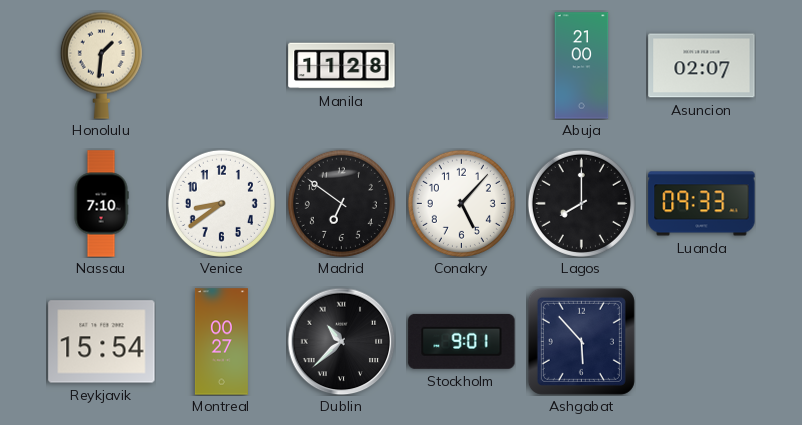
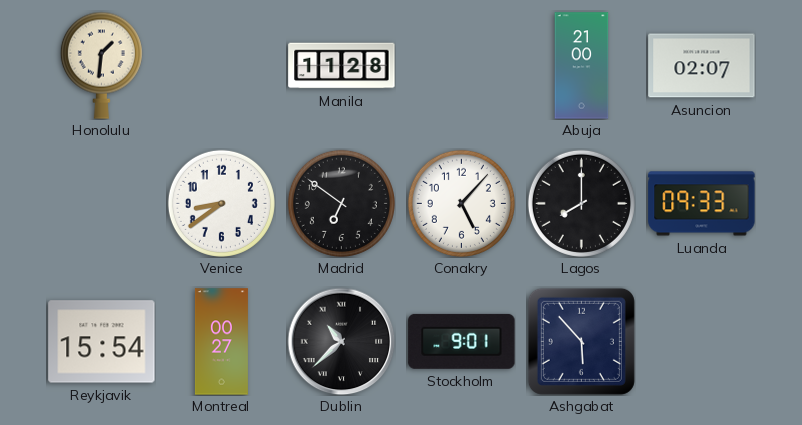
Nassau: 7:10 -> none
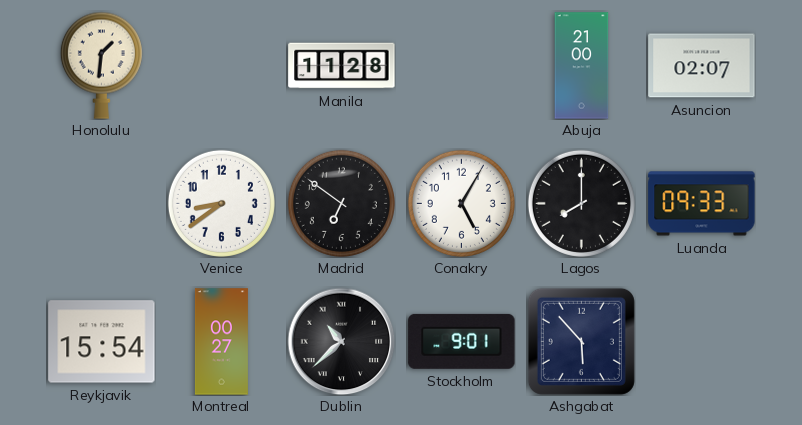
Conakry: 5:07 -> 5:05
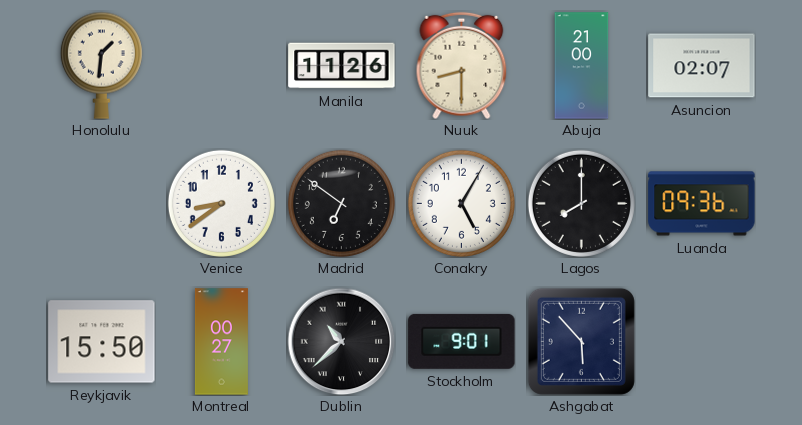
Manila: 11:28 -> 11:26
Nuuk: none -> 8:30
Luanda: 09:33 -> 09:36
Reykjavik: 15:54 -> 15:50
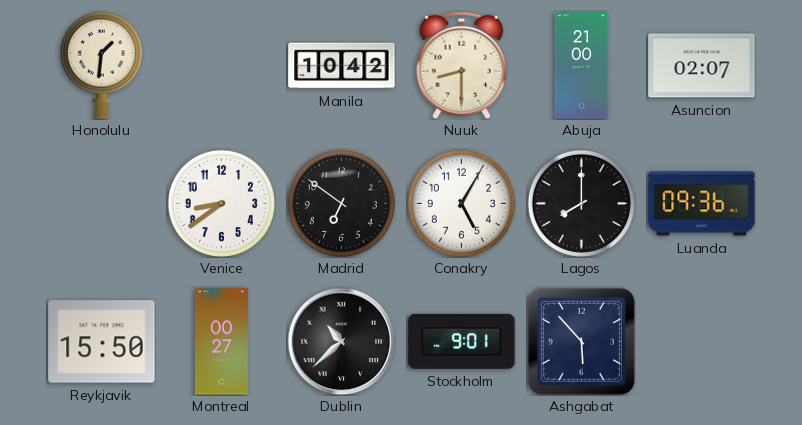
Manila: 11:26 -> 10:42
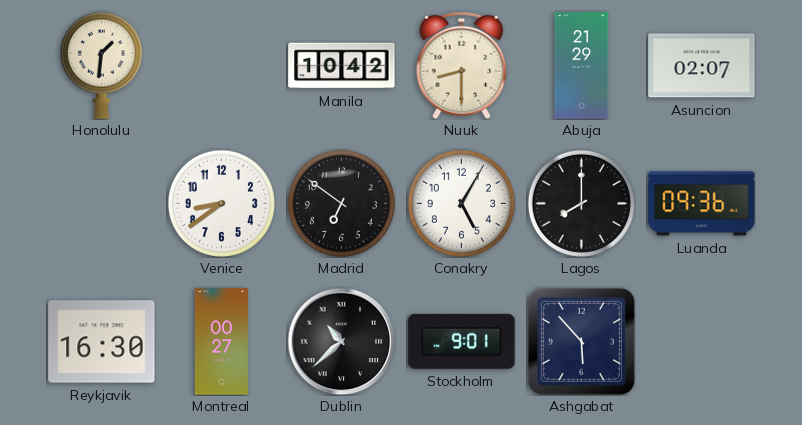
Abuja: 21:00 -> 21:29
Reykjavik: 15:50 -> 16:30
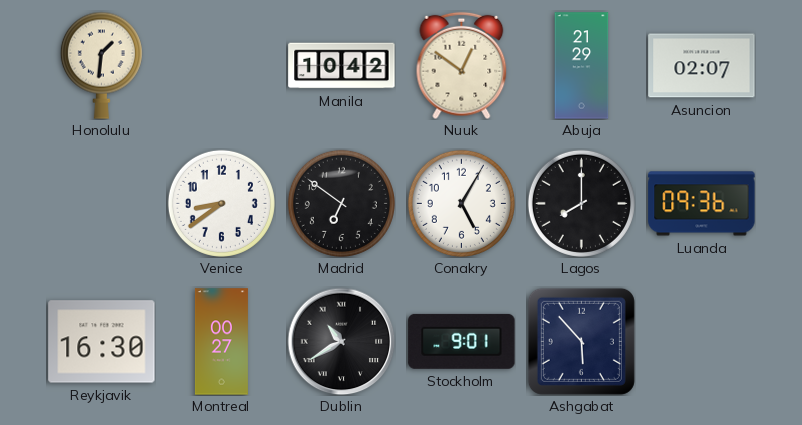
Nuuk: 8:30 -> 12:51
Dublin: 10:38 -> 10:40
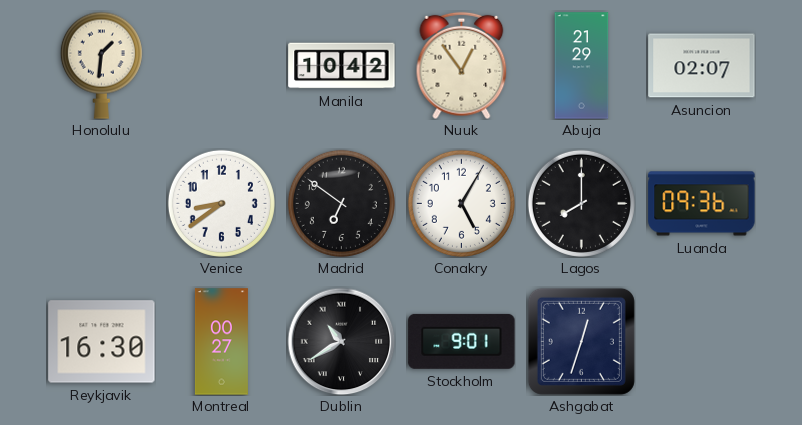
Nuuk: 12:51 -> 12:54
Ashgabat: 5:53 -> 12:33
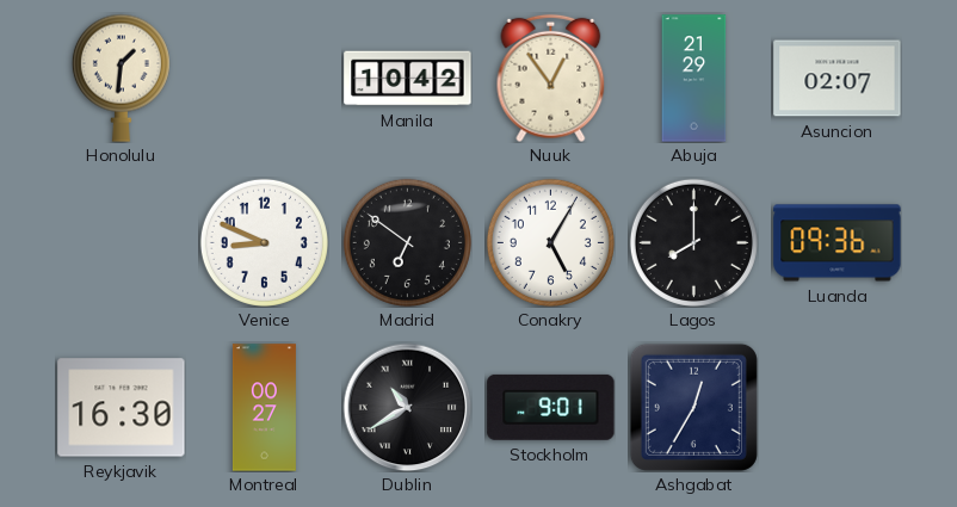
Venice: 8:39 -> 8:49
Ashgabat: 12:33 -> 12:35
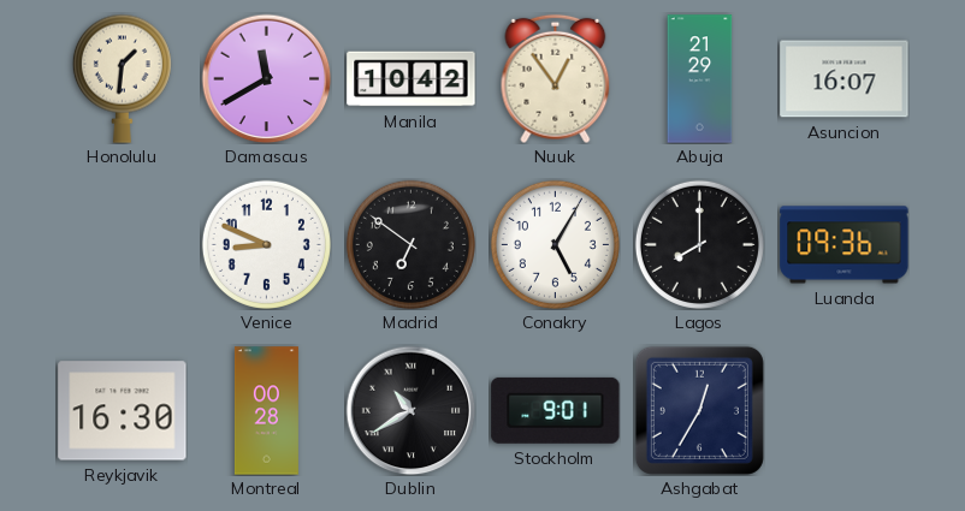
Damascus: none -> 11:40
Asuncion: 02:07 -> 16:07
Montreal: 00:27 -> 00:28
